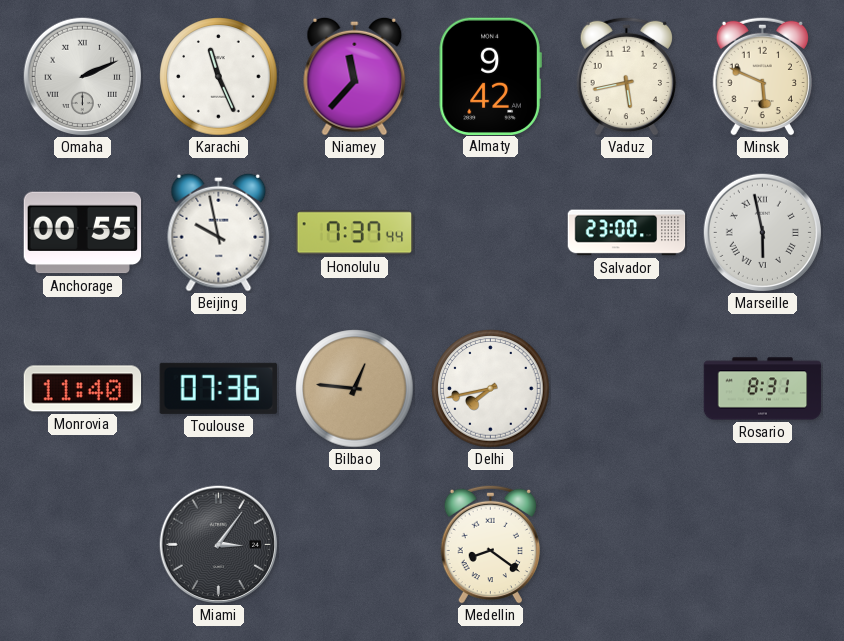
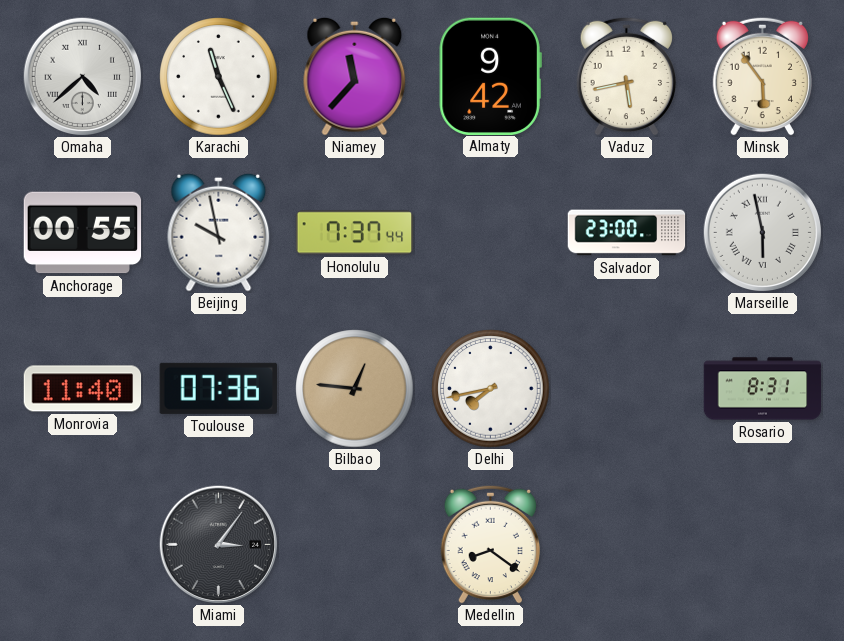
Omaha: 2:11 -> 4:38
Minsk: 5:49 -> 5:54
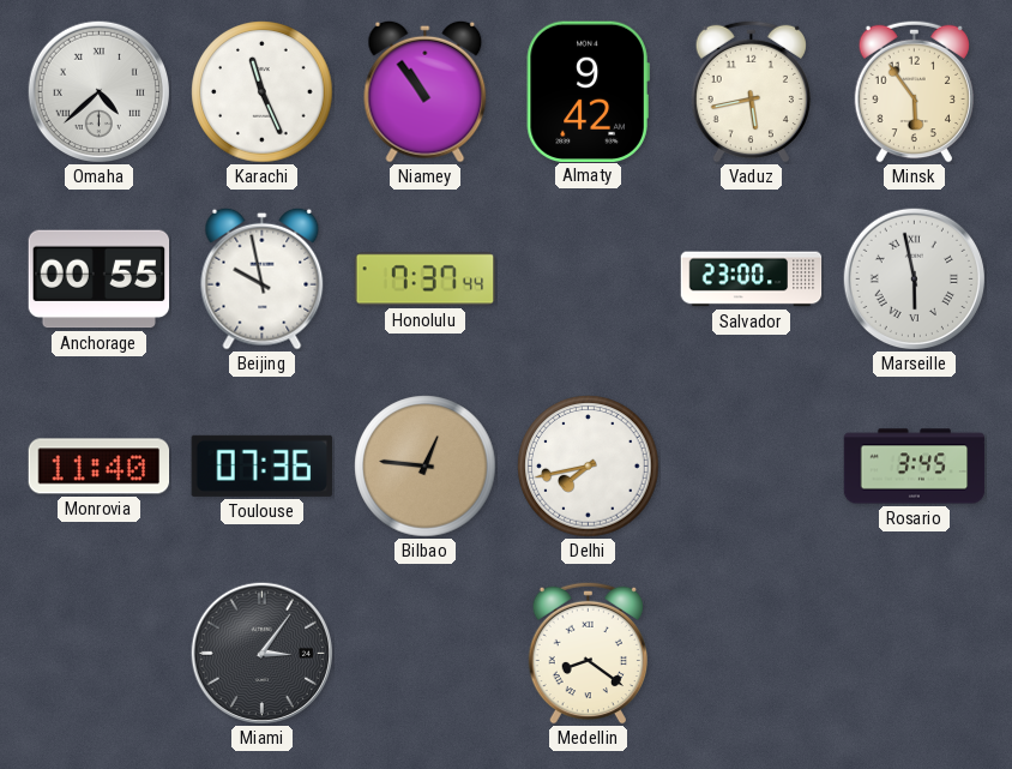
Niamey: 11:37 -> 10:54
Rosario: 8:31 -> 3:45
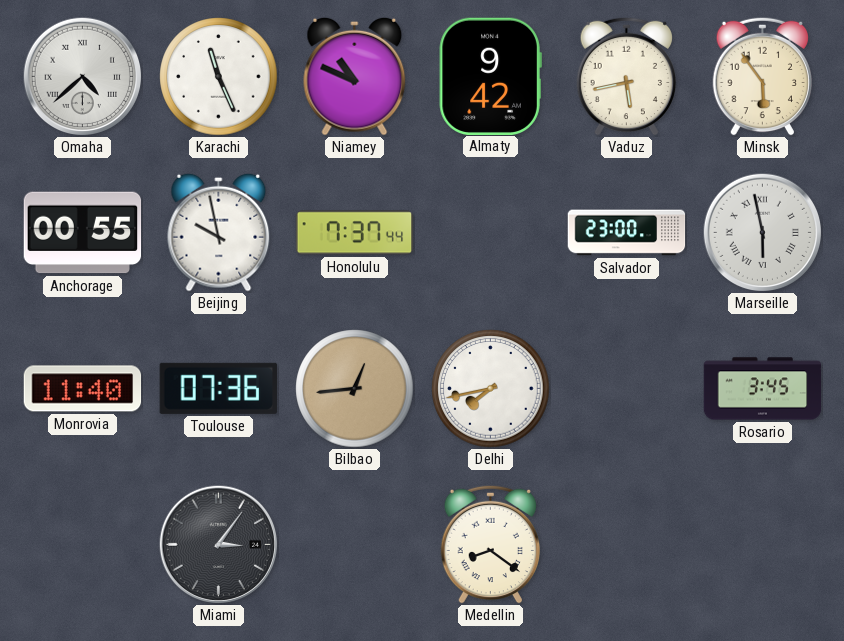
Niamey: 10:54 -> 10:49
Bilbao: 12:46 -> 12:44
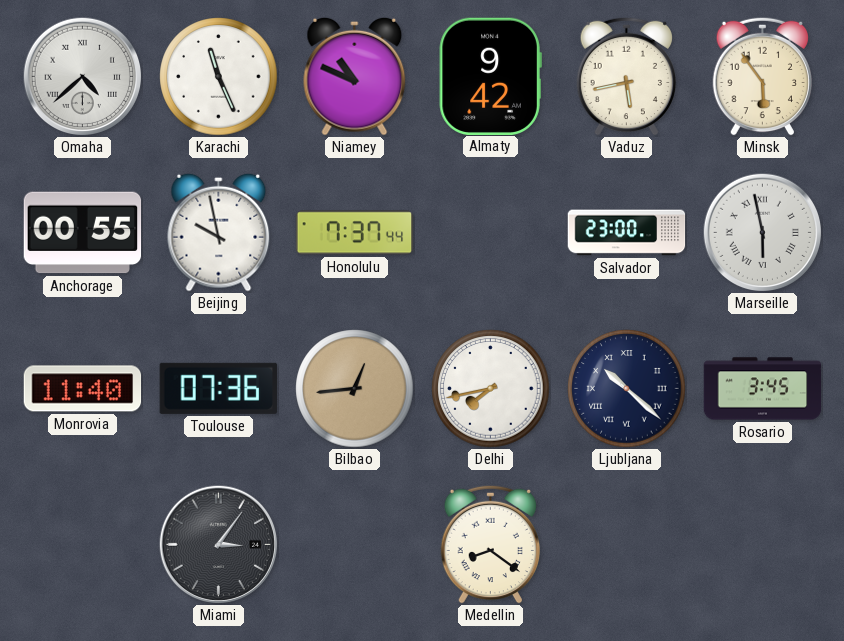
Ljubljana: none -> 10:22
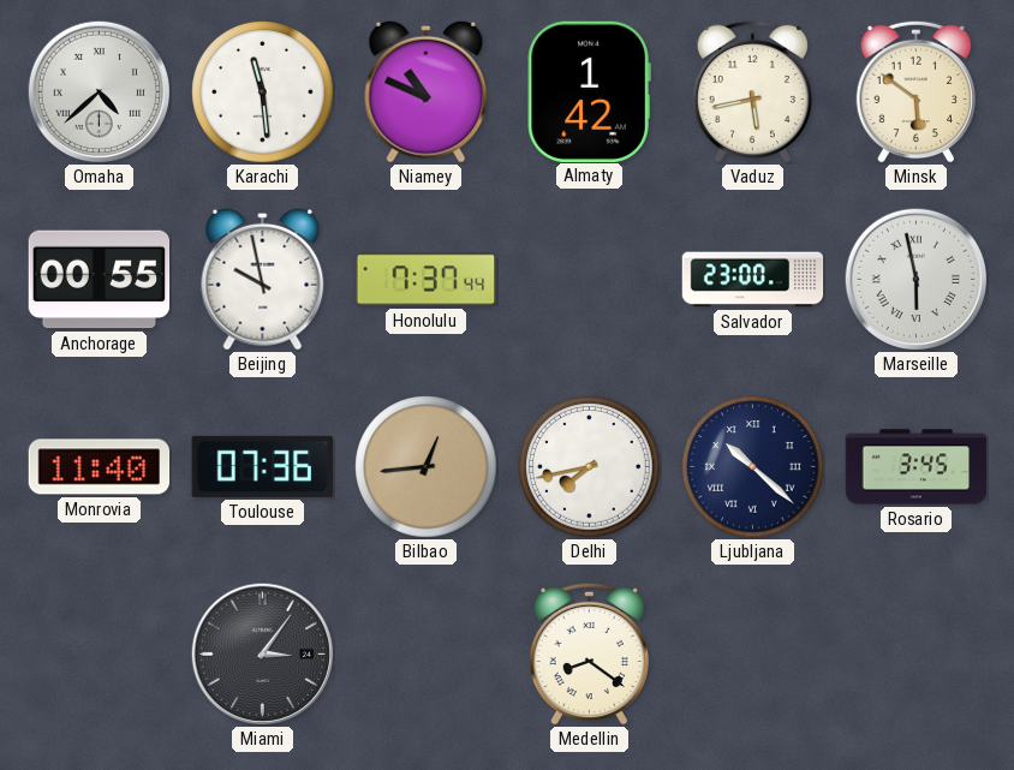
Karachi: 11:26 -> 11:29
Almaty: 9:42 -> 1:42
Minsk: 5:54 -> 5:51
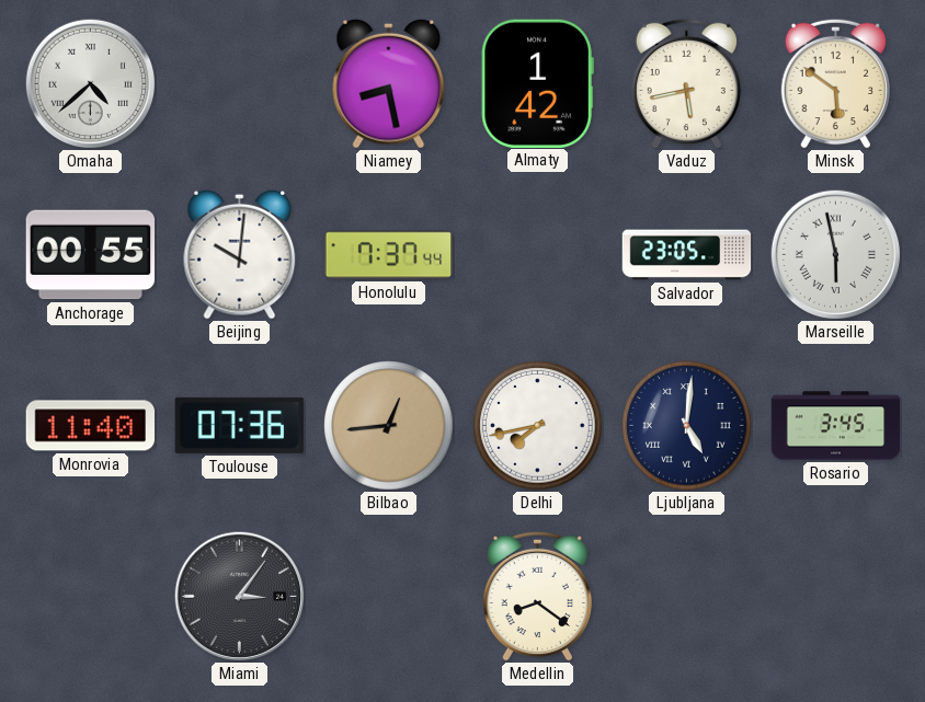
Karachi: 11:29 -> none
Niamey: 10:49 -> 8:28
Beijing: 9:58 -> 10:01
Salvador: 23:00 -> 23:05
Ljubljana: 10:22 -> 5:01
